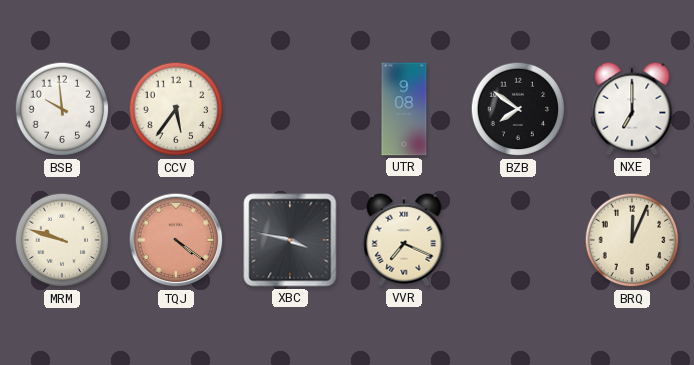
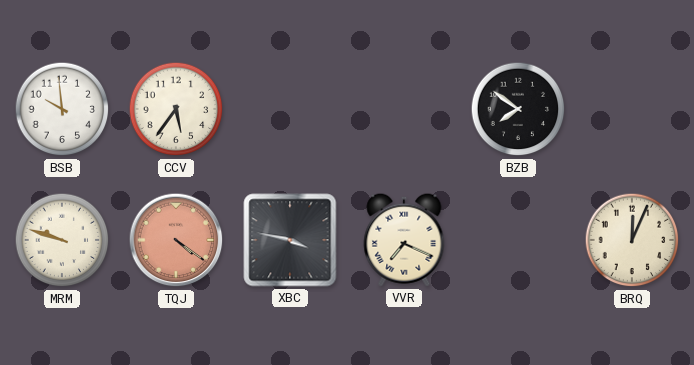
UTR: 9:08 -> none
NXE: 7:00 -> none
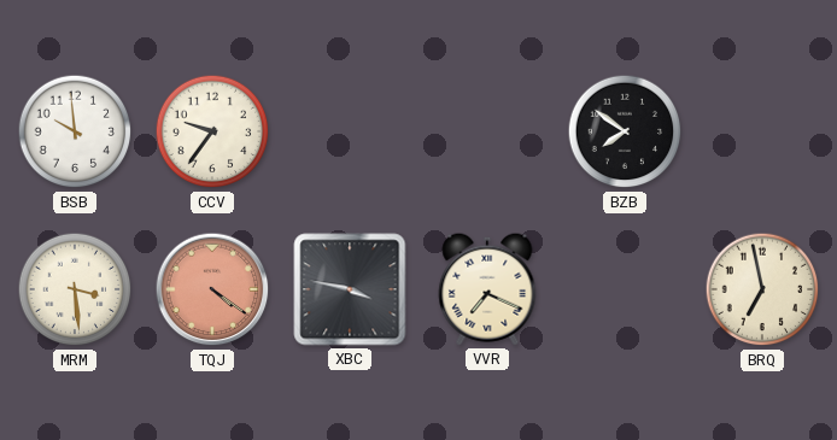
CCV: 5:36 -> 9:36
MRM: 9:48 -> 3:29
BRQ: 12:04 -> 6:58
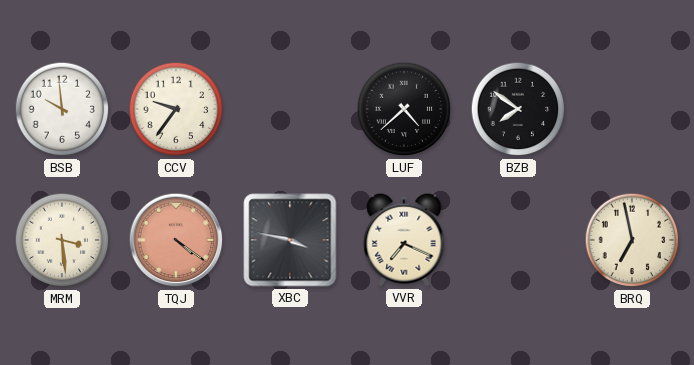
LUF: none -> 4:38
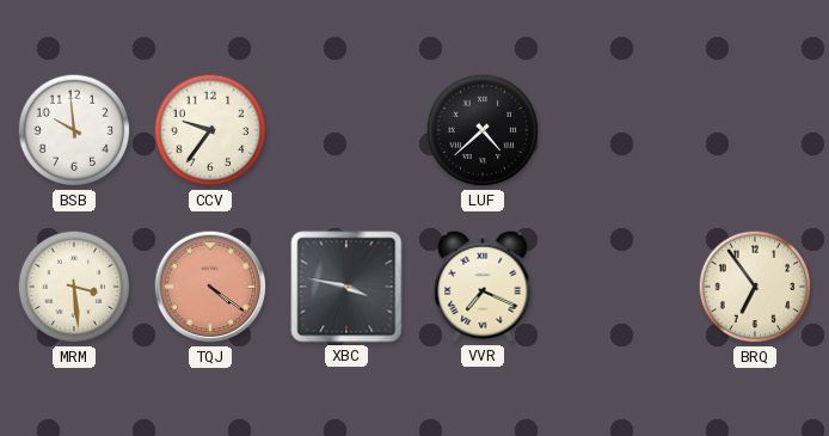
BZB: 7:51 -> none
BRQ: 6:58 -> 6:54
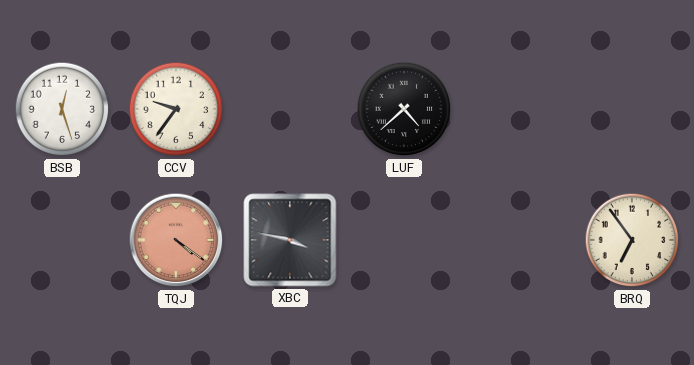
BSB: 9:59 -> 12:27
MRM: 3:29 -> none
VVR: 7:19 -> none
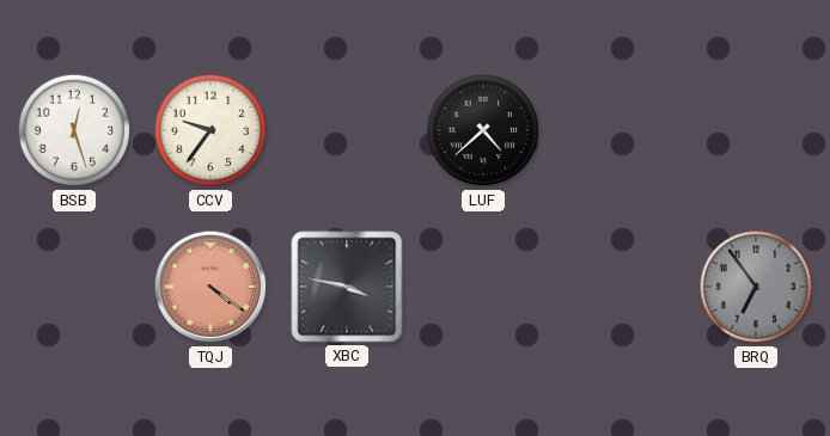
BRQ dial: cream -> grey
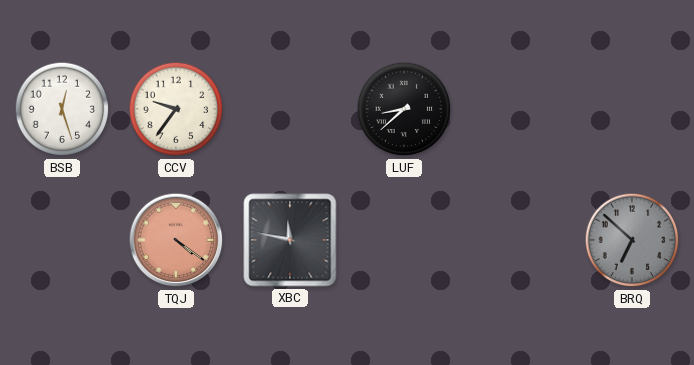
LUF: 4:38 -> 8:38
XBC: 3:47 -> 11:47
BRQ: 6:54 -> 6:52
